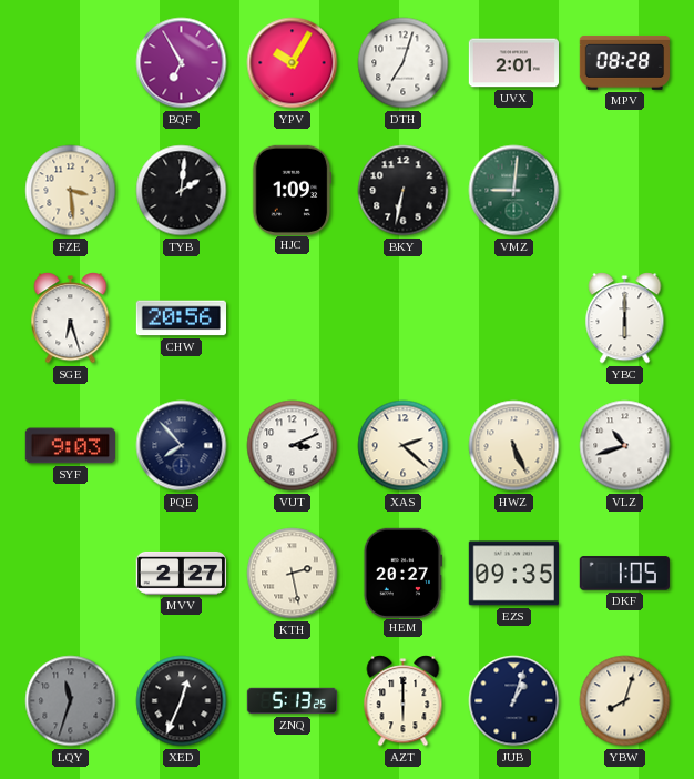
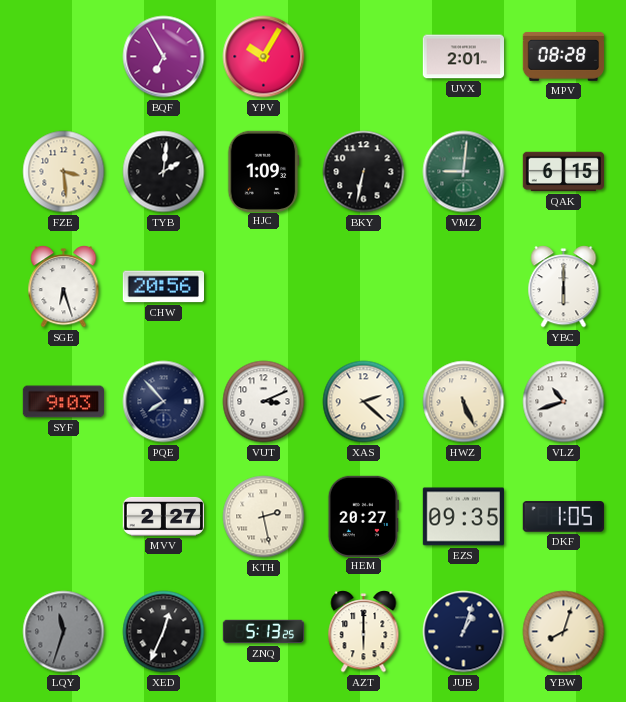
DTH: 7:03 -> none
QAK: none -> 6:15
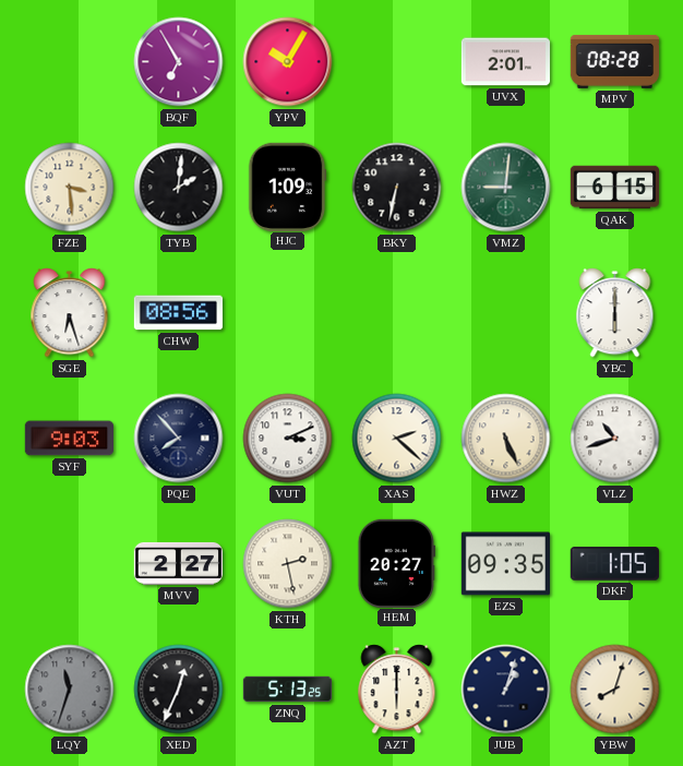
CHW: 20:56 -> 08:56
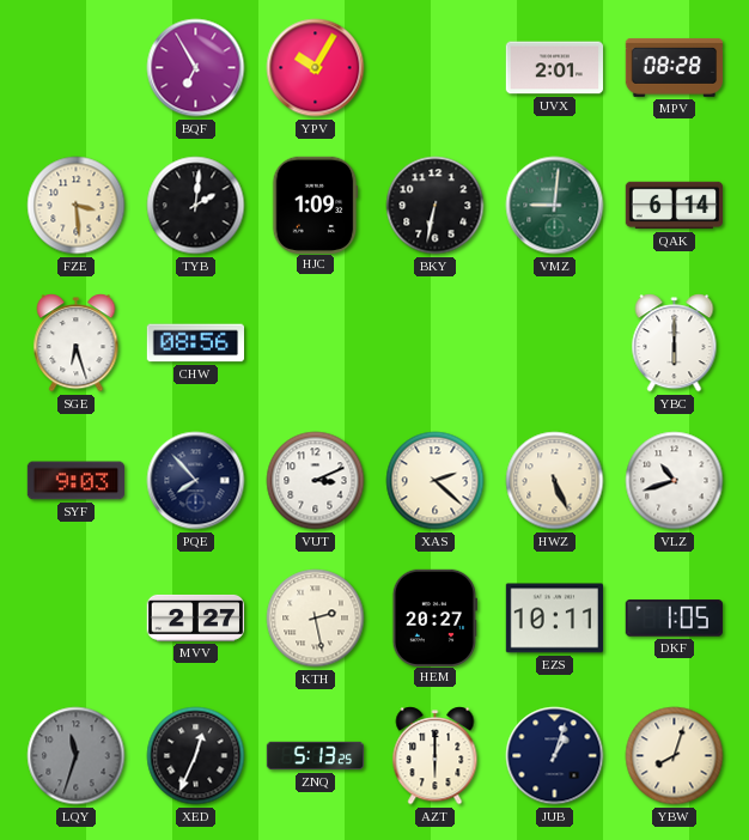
QAK: 6:15 -> 6:14
EZS: 09:35 -> 10:11
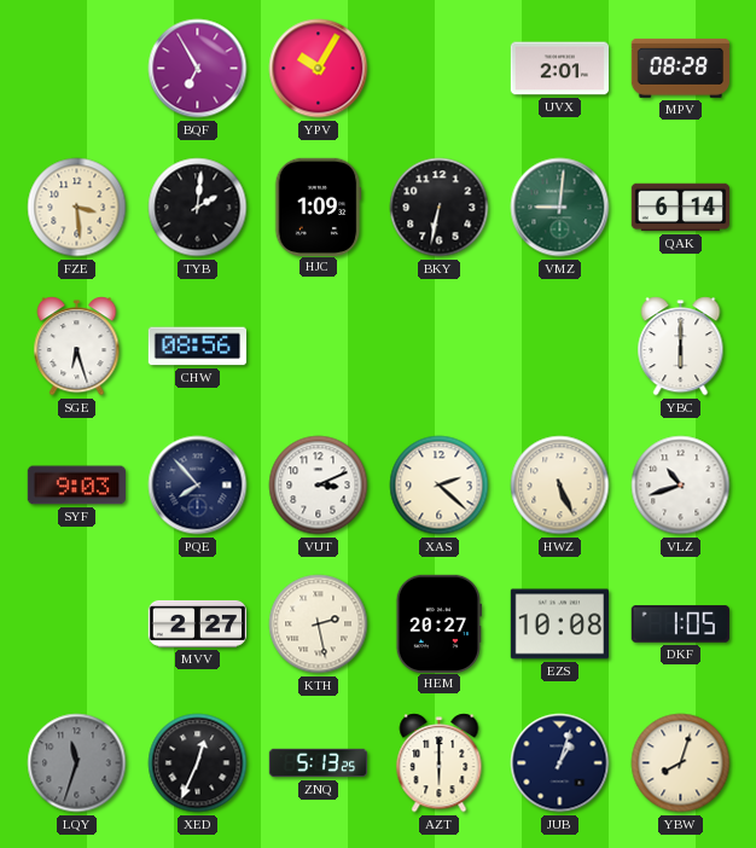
EZS: 10:11 -> 10:08
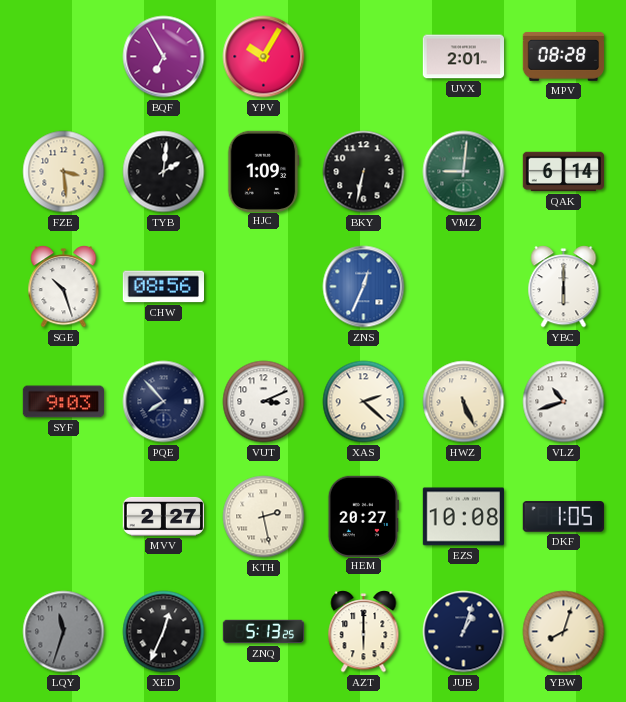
SGE: 6:27 -> 10:27
ZNS: none -> 12:34
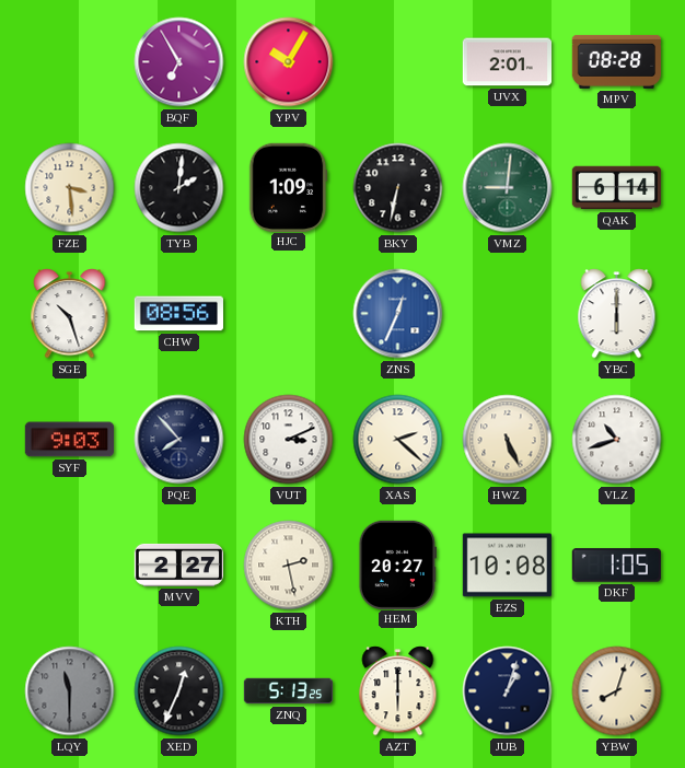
LQY: 11:33 -> 11:30
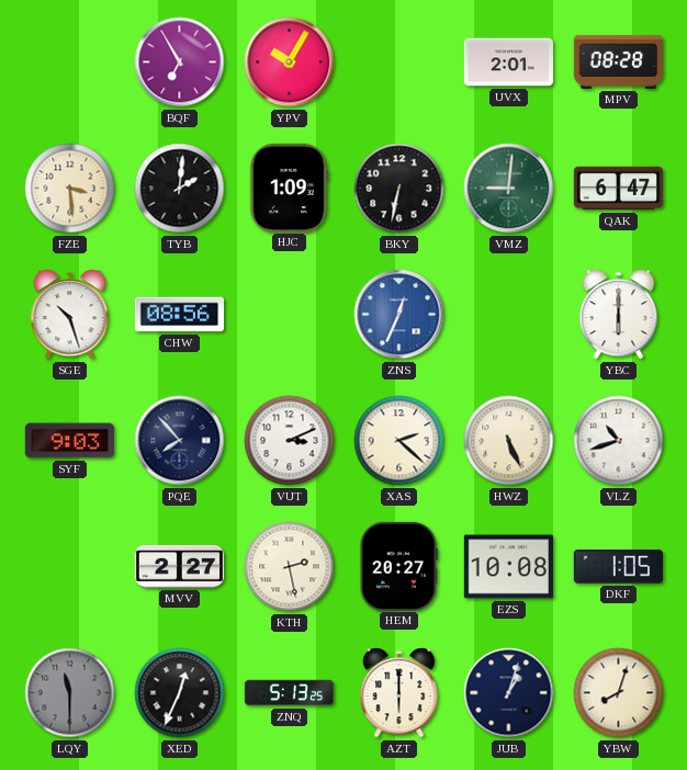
QAK: 6:14 -> 6:47
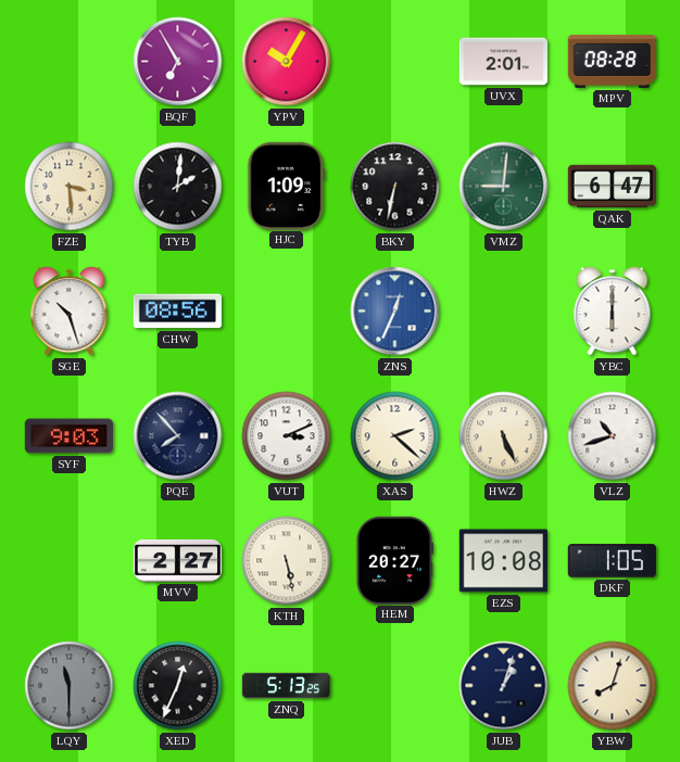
KTH: 2:28 -> 5:28
AZT: 6:00 -> none
